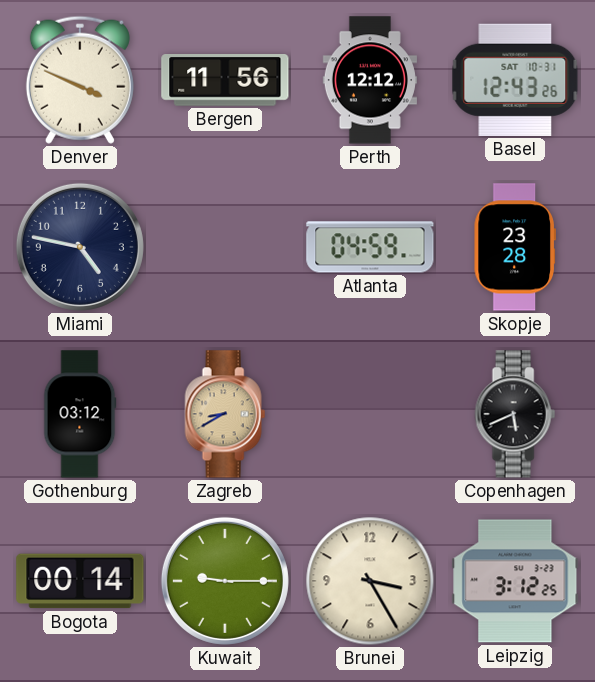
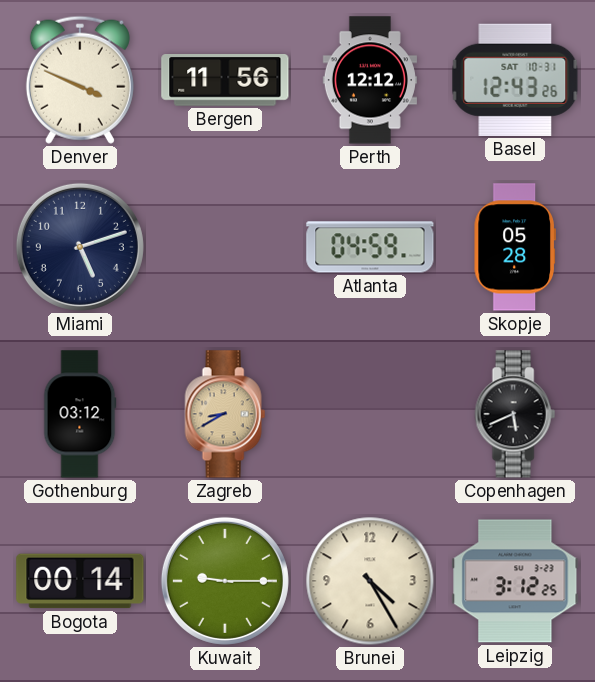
Miami: 4:47 -> 5:12
Skopje: 23:28 -> 05:28
Brunei: 3:25 -> 4:25
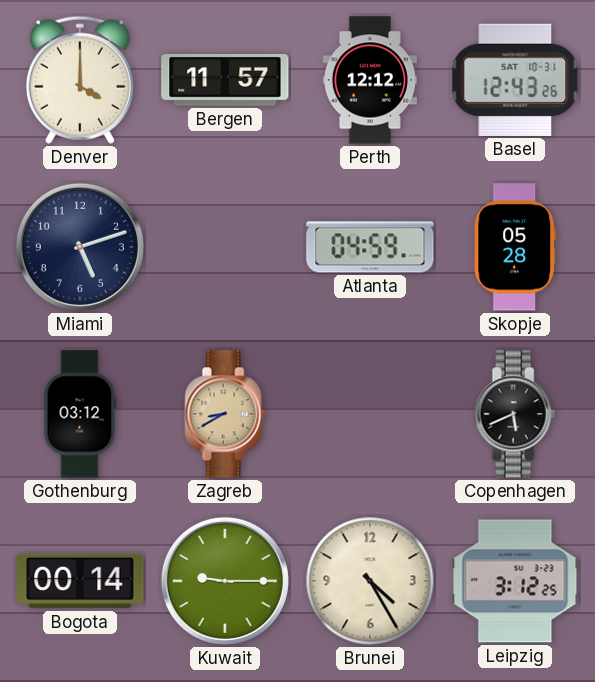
Denver: 3:49 -> 4:00
Bergen: 11:56 -> 11:57
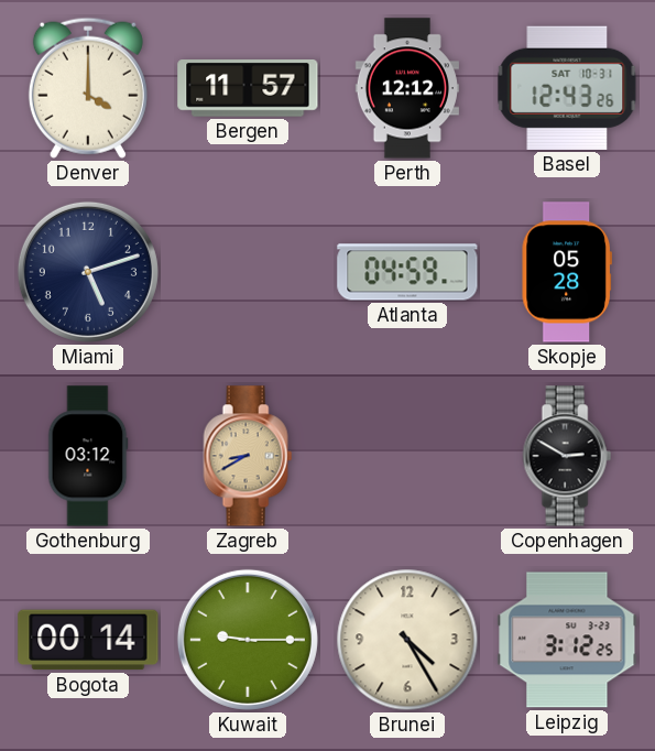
Copenhagen: 5:41 -> 2:50
